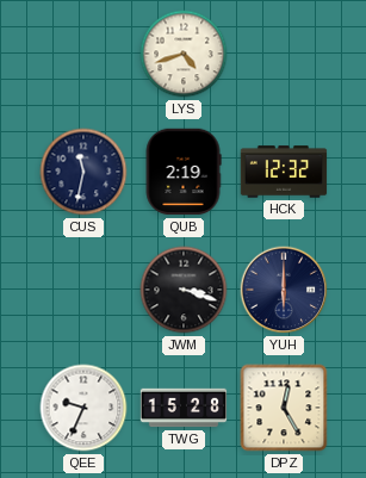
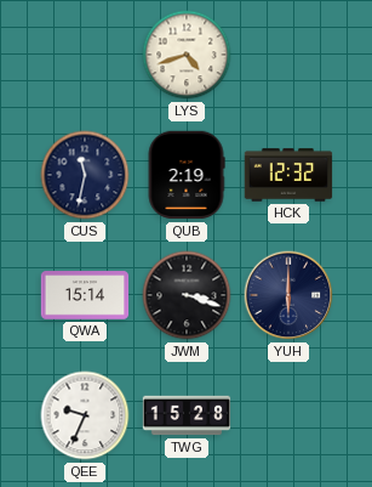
QWA: none -> 15:14
DPZ: 12:25 -> none
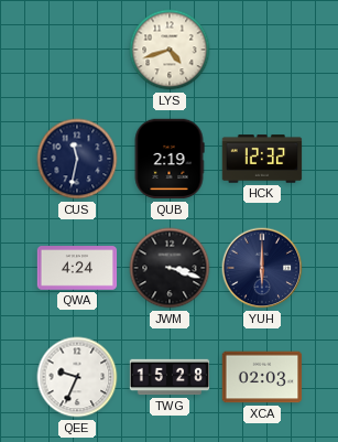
QWA: 15:14 -> 4:24
XCA: none -> 02:03
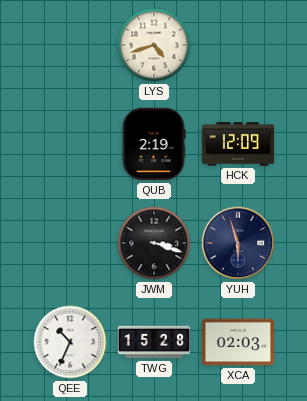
CUS: 11:32 -> none
HCK: 12:32 -> 12:09
QWA: 4:24 -> none
YUH: 6:00 -> 5:57
QEE: 9:34 -> 10:34
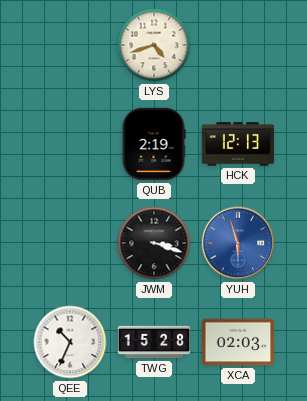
HCK: 12:09 -> 12:13
YUH dial: navy -> blue
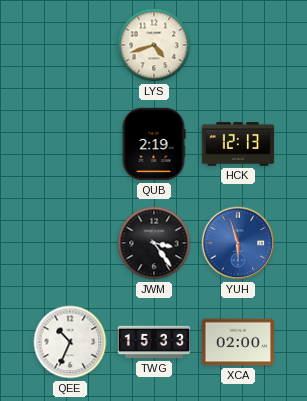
JWM: 3:18 -> 3:24
TWG: 15:28 -> 15:33
XCA: 02:03 -> 02:00
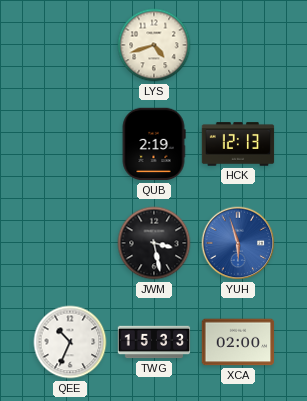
JWM: 3:24 -> 3:28
